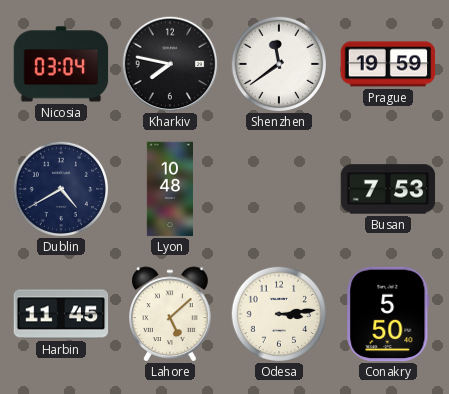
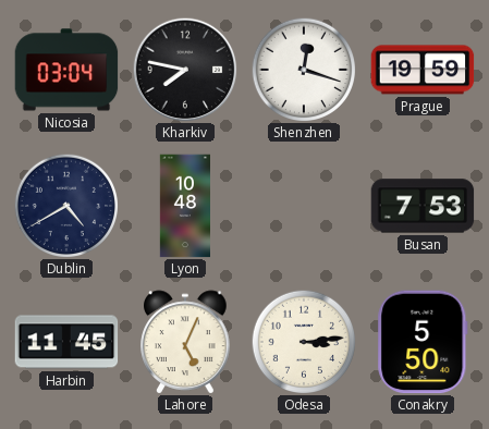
Shenzhen: 11:39 -> 12:18
Lahore: 5:08 -> 5:04
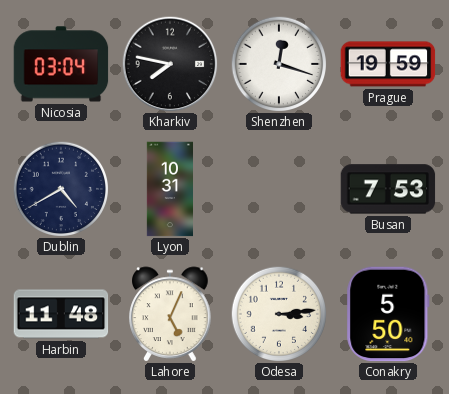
Lyon: 10:48 -> 10:31
Harbin: 11:45 -> 11:48
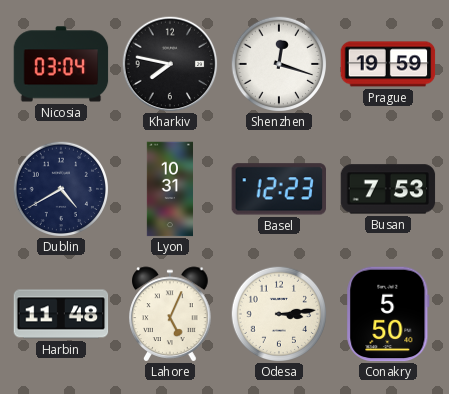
Basel: none -> 12:23
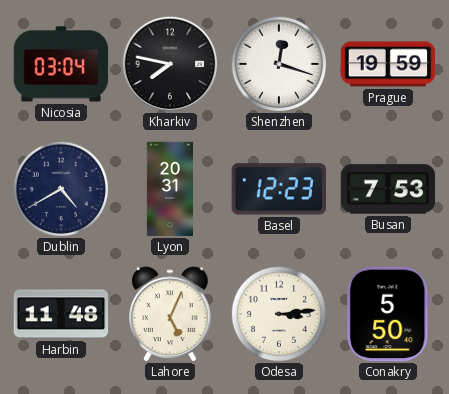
Lyon: 10:31 -> 20:31
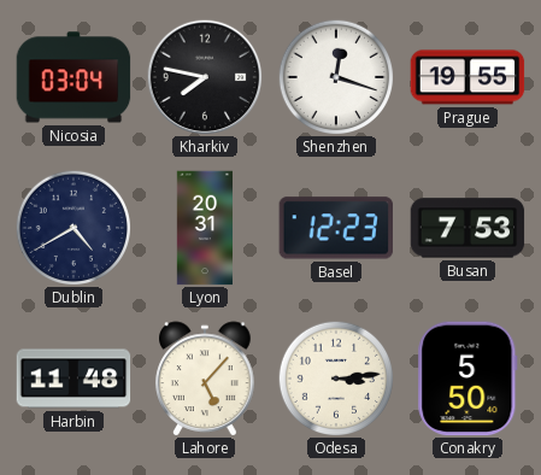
Prague: 19:59 -> 19:55
Lahore: 5:04 -> 5:07
